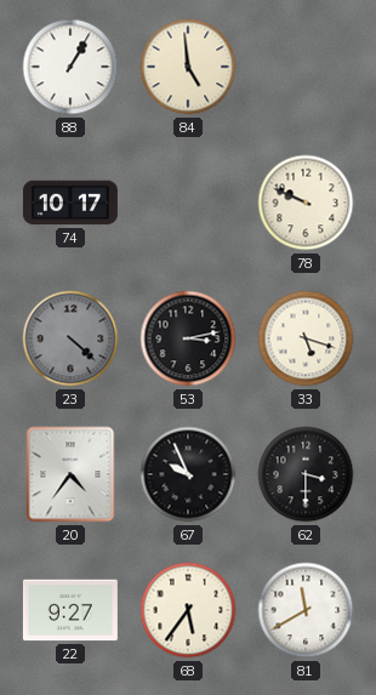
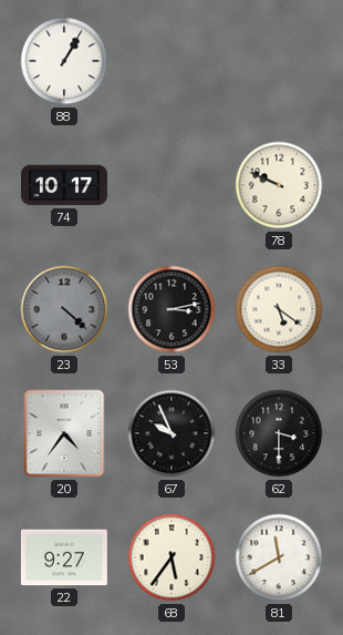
84: 4:59 -> none
33: 5:18 -> 5:21
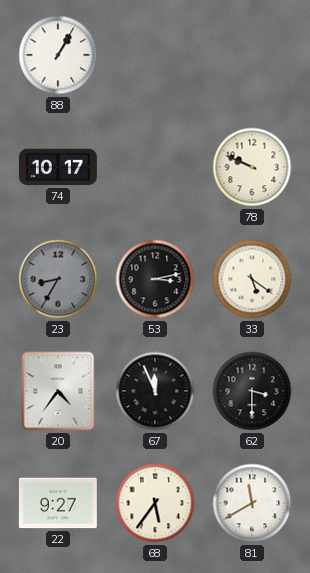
23: 4:22 -> 8:35
67: 9:56 -> 11:56
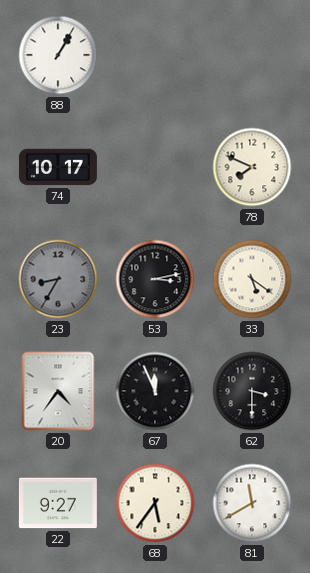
78: 9:49 -> 7:49
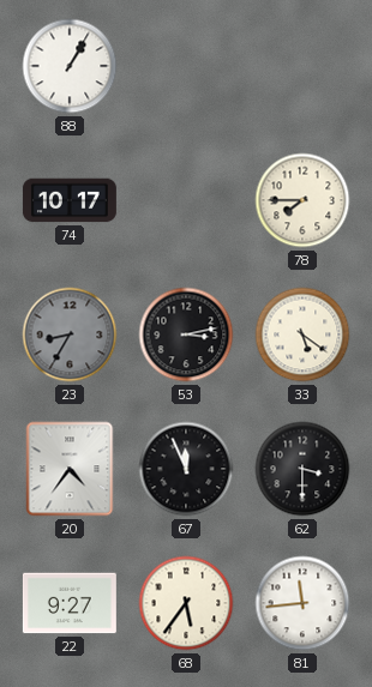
78: 7:49 -> 7:45
81: 11:40 -> 11:44
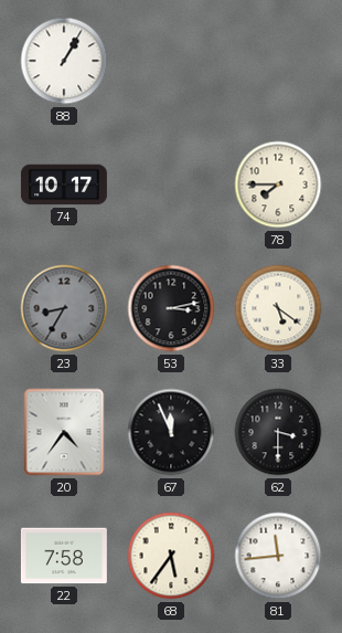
22: 9:27 -> 7:58
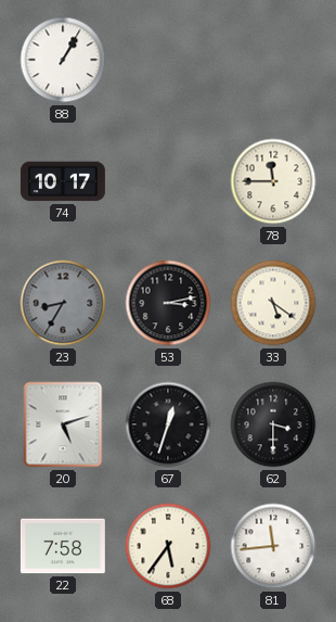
78: 7:45 -> 11:45
20: 4:36 -> 5:12
67: 11:56 -> 12:33
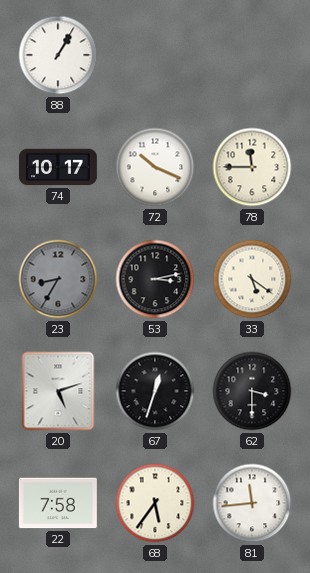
72: none -> 10:19
